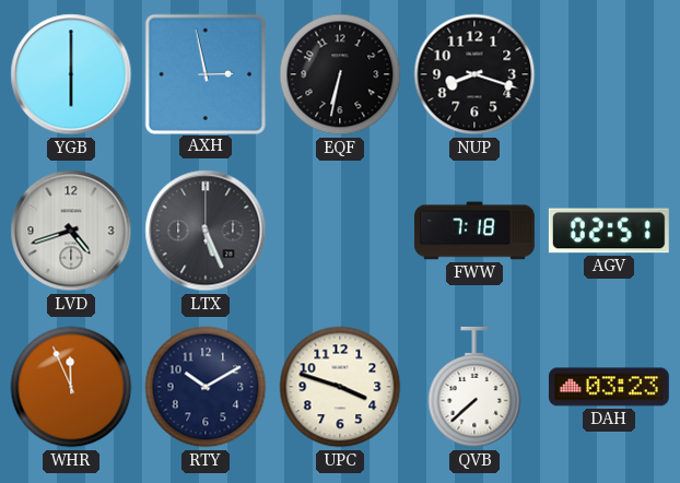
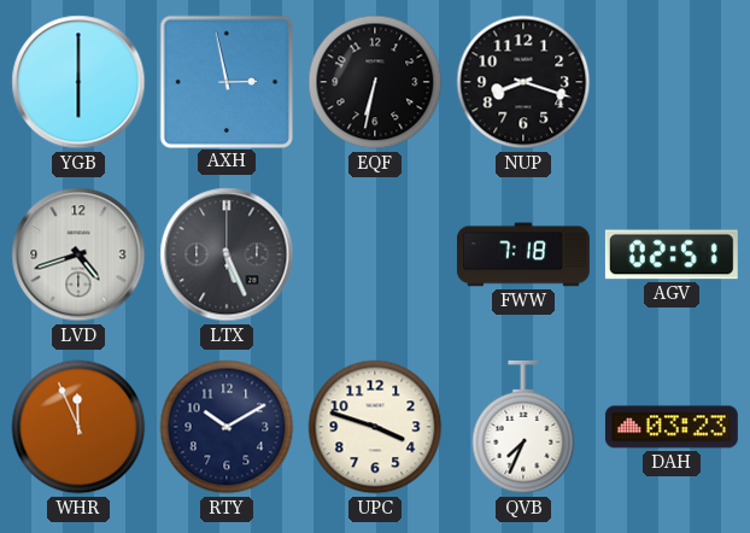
QVB: 7:38 -> 7:34
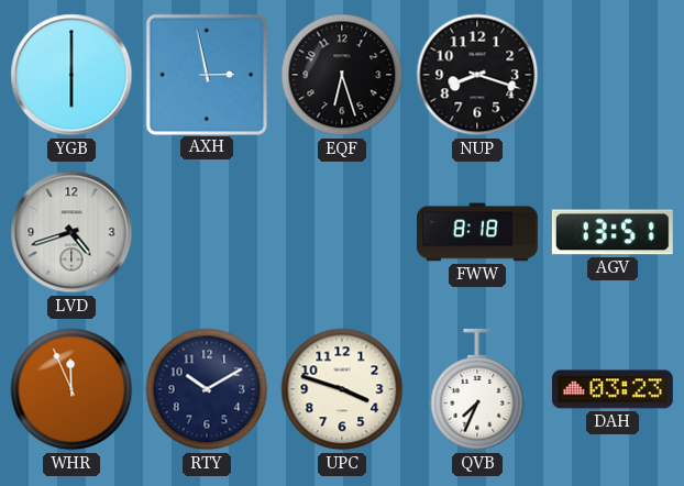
EQF: 6:32 -> 6:27
LTX: 5:26 -> none
FWW: 7:18 -> 8:18
AGV: 02:51 -> 13:51
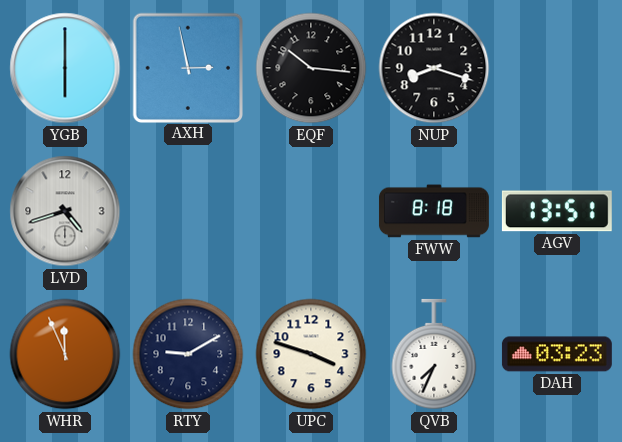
EQF: 6:27 -> 10:16
RTY: 10:10 -> 9:10
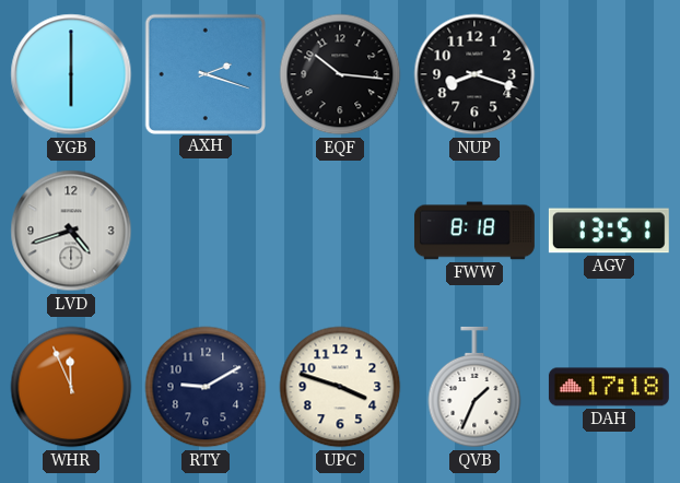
AXH: 2:58 -> 2:18
QVB: 7:34 -> 1:34
DAH: 03:23 -> 17:18
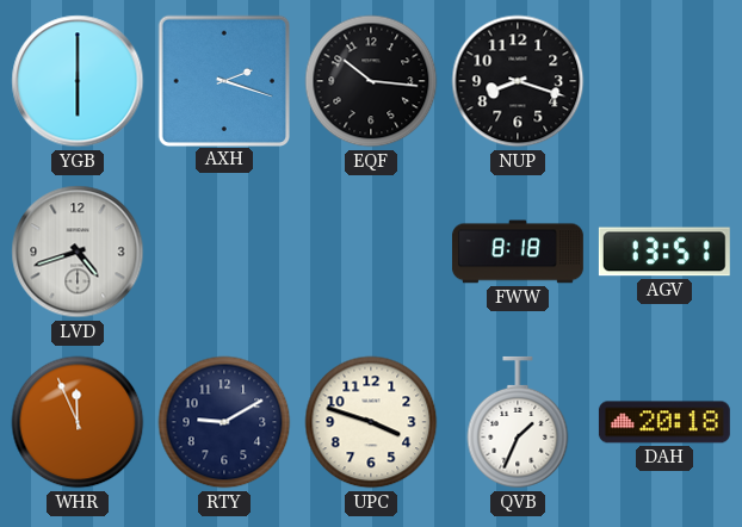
DAH: 17:18 -> 20:18
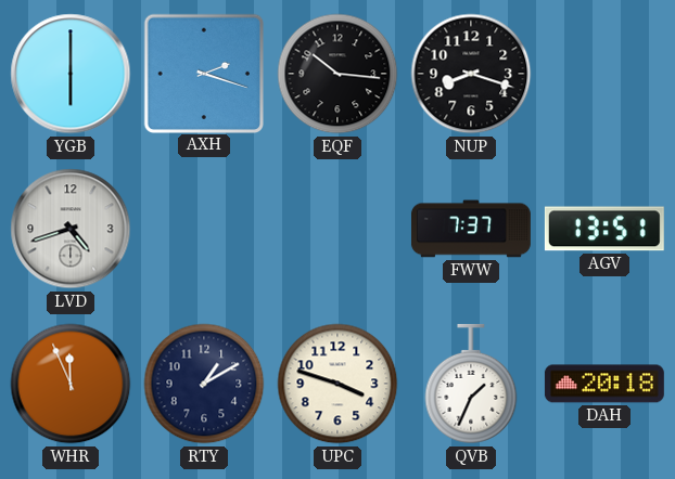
FWW: 8:18 -> 7:37
RTY: 9:10 -> 1:10
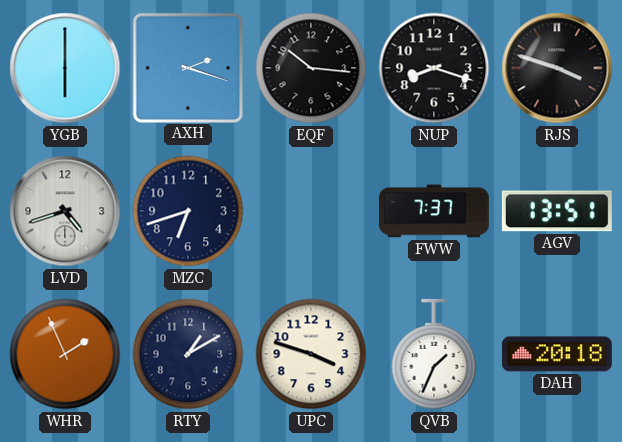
RJS: none -> 3:48
MZC: none -> 6:42
WHR: 11:56 -> 1:56
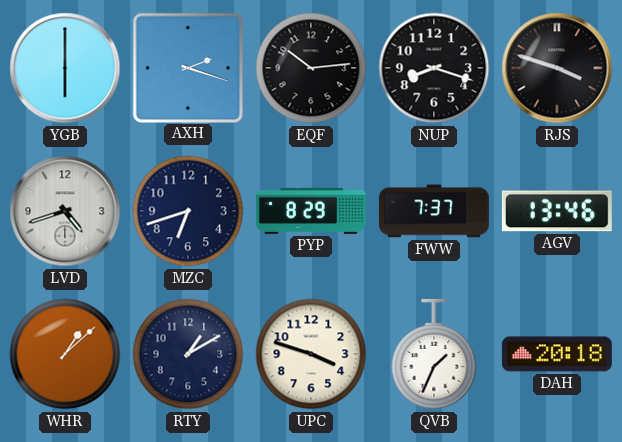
EQF: 10:16 -> 10:14
PYP: none -> 8:29
AGV: 13:51 -> 13:46
WHR: 1:56 -> 1:08
